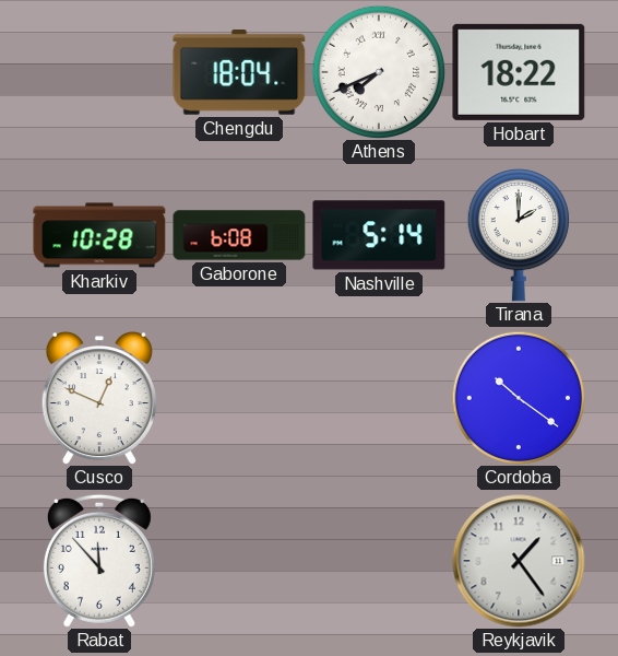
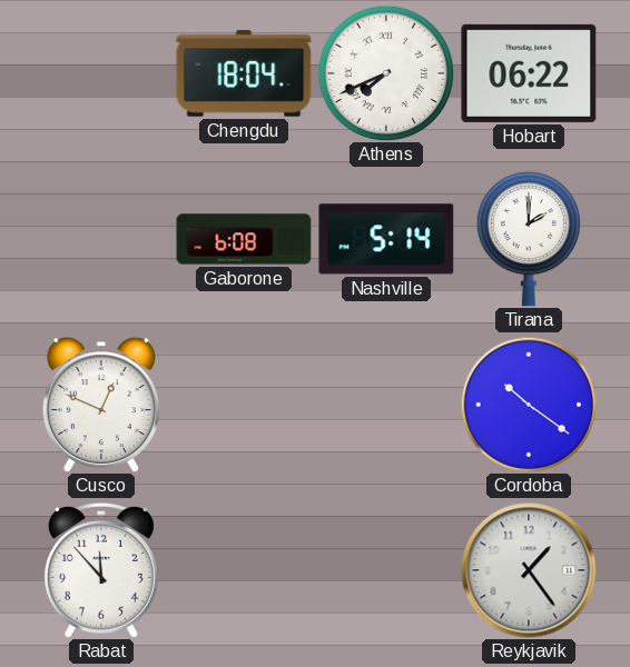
Hobart: 18:22 -> 06:22
Kharkiv: 10:28 -> none
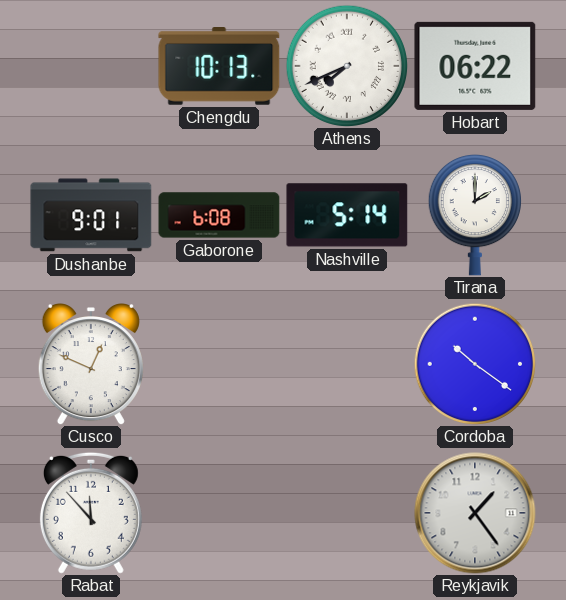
Chengdu: 18:04 -> 10:13
Dushanbe: none -> 9:01
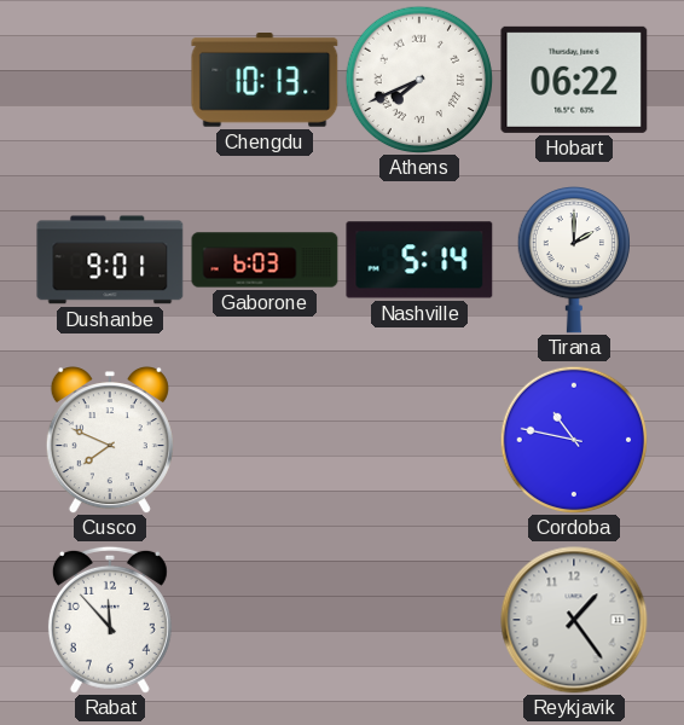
Gaborone: 6:08 -> 6:03
Cusco: 12:49 -> 7:49
Cordoba: 10:21 -> 10:47
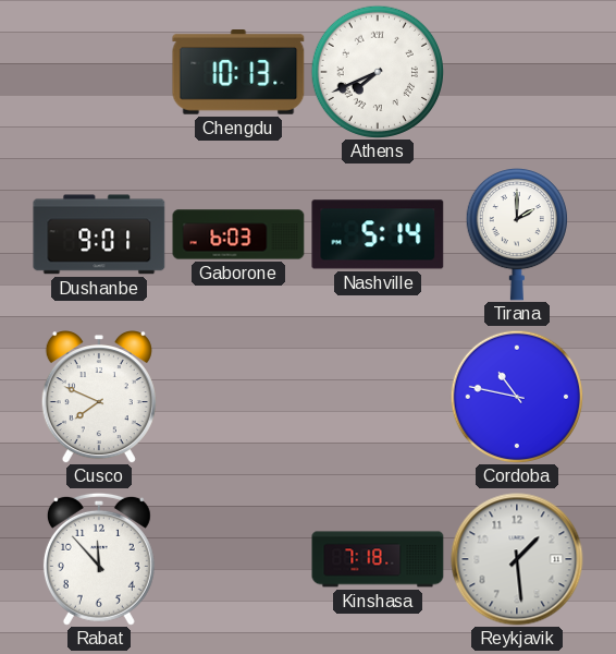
Hobart: 06:22 -> none
Kinshasa: none -> 7:18
Reykjavik: 1:24 -> 1:29
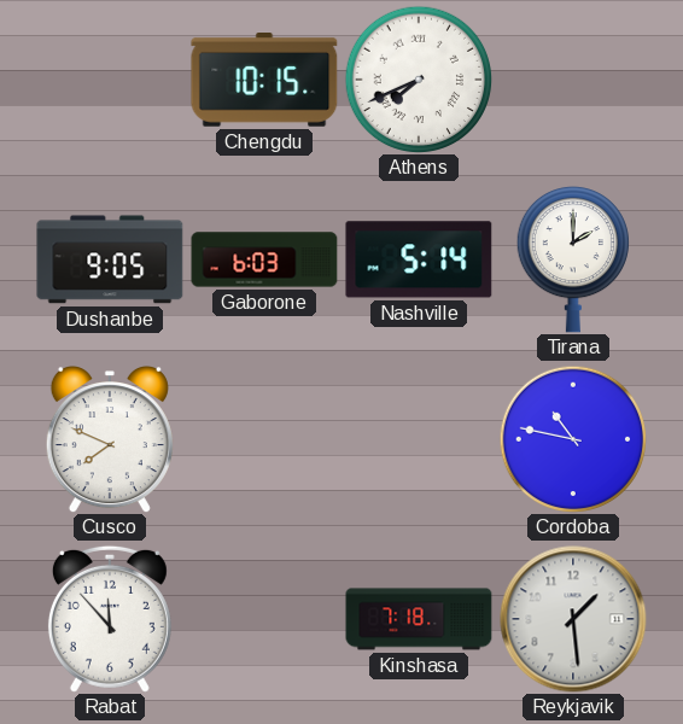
Chengdu: 10:13 -> 10:15
Dushanbe: 9:01 -> 9:05
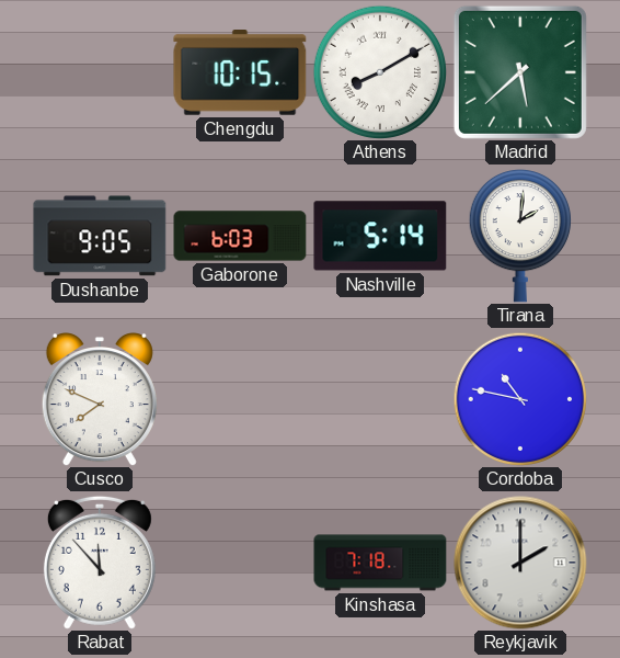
Athens: 7:41 -> 8:10
Madrid: none -> 5:38
Tirana: 2:00 -> 2:01
Reykjavik: 1:29 -> 2:00
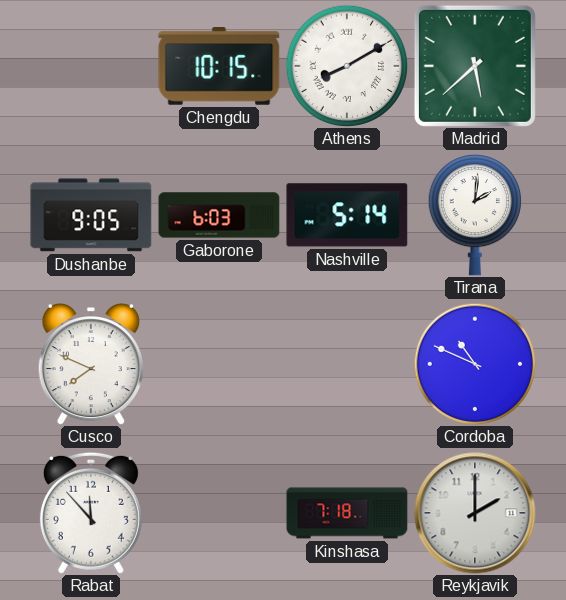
Cordoba: 10:47 -> 10:49
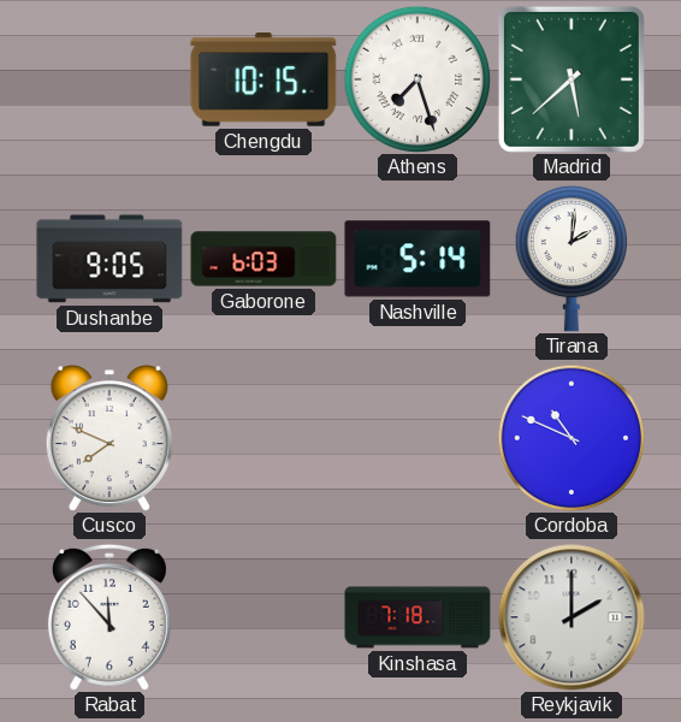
Athens: 8:10 -> 7:27
